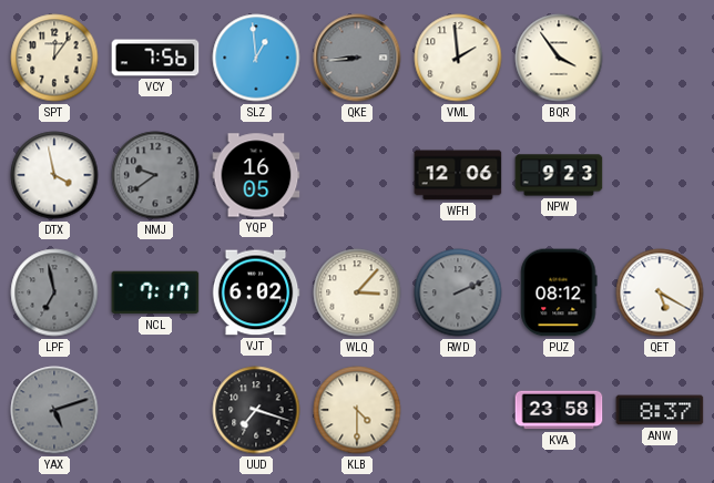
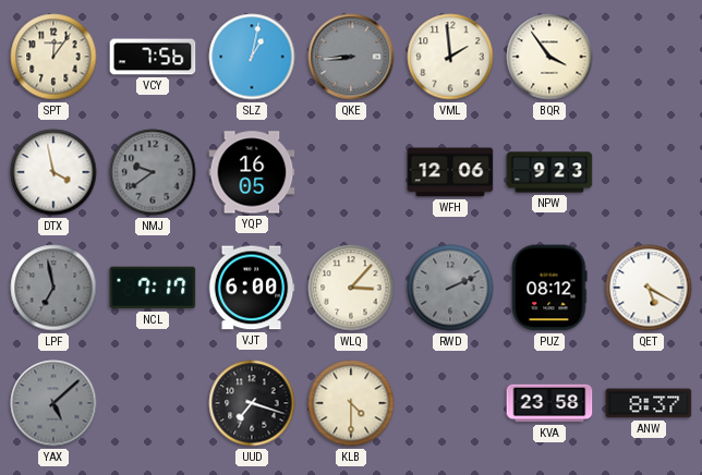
SLZ: 12:59 -> 1:02
VJT: 6:02 -> 6:00
YAX: 5:12 -> 5:08
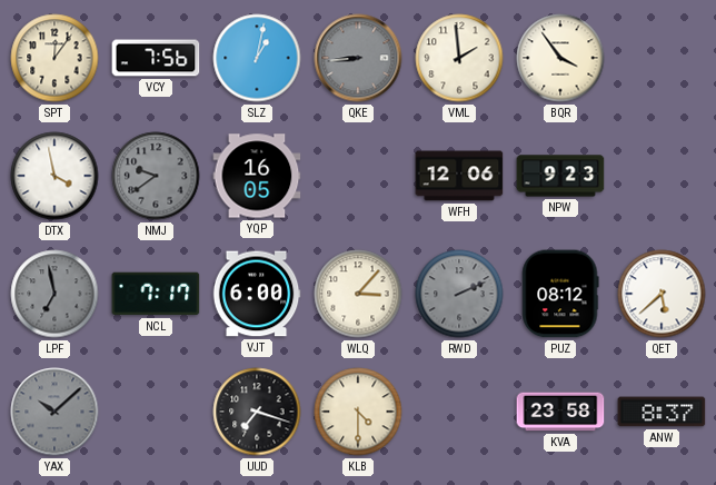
QET: 5:20 -> 5:38
YAX: 5:08 -> 10:08
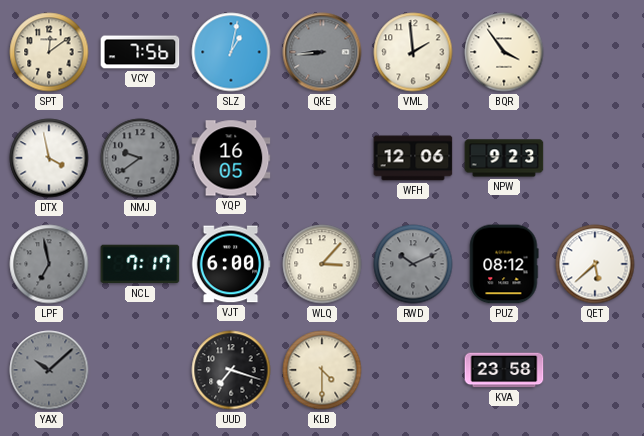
SPT: 12:06 -> 12:09
RWD: 2:11 -> 10:11
ANW: 8:37 -> none
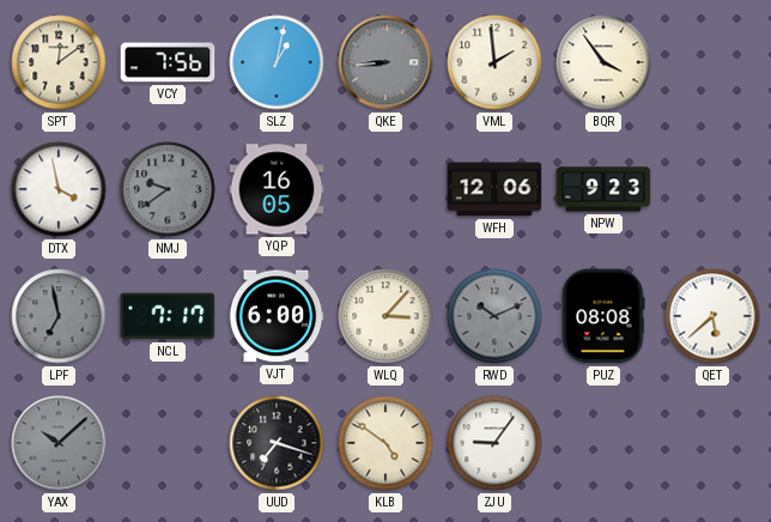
PUZ: 08:12 -> 08:08
KLB: 4:30 -> 4:51
ZJU: none -> 9:06
KVA: 23:58 -> none
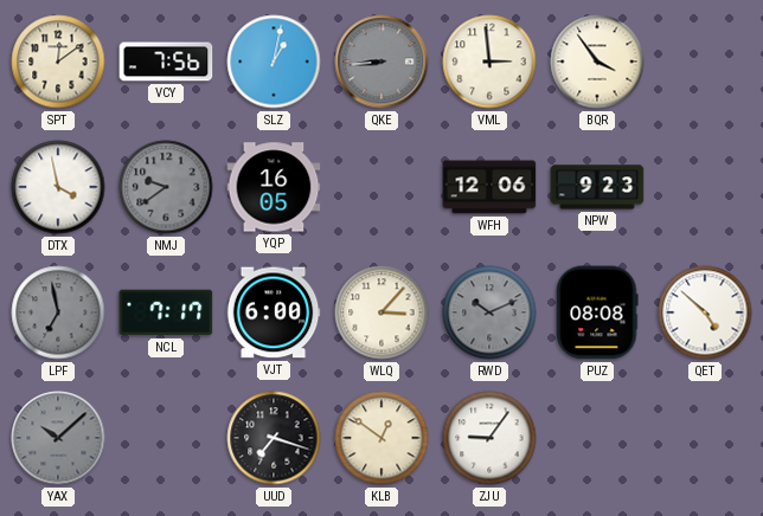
VML: 1:59 -> 2:59
QET: 5:38 -> 4:52
KLB: 4:51 -> 12:51
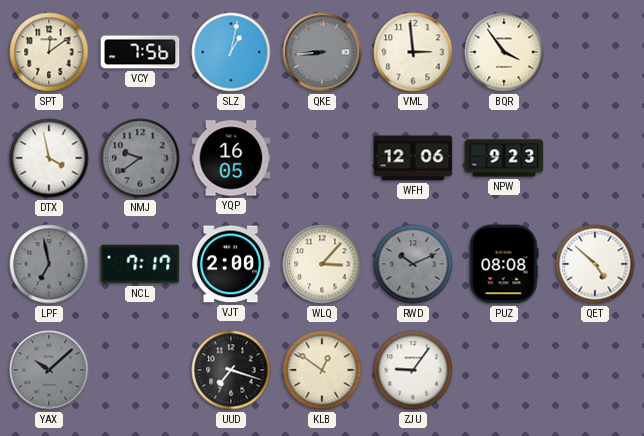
VJT: 6:00 -> 2:00
